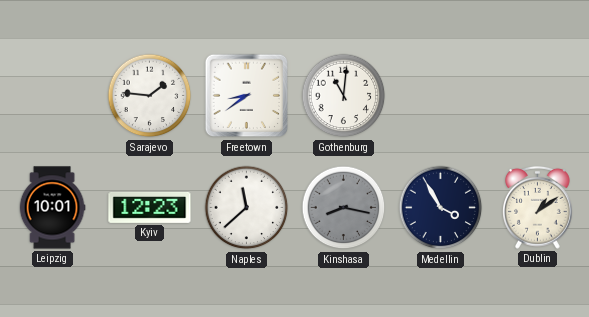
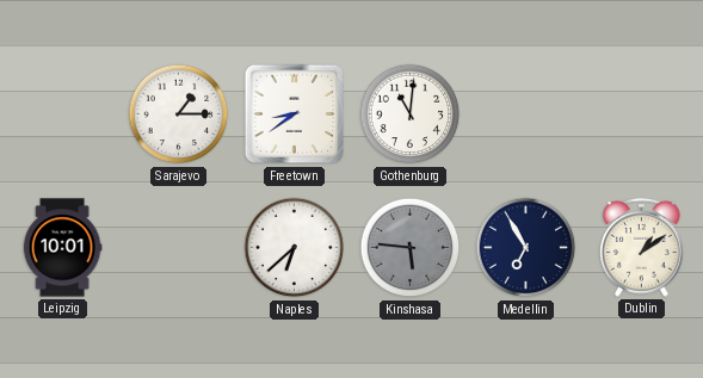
Sarajevo: 1:46 -> 1:15
Kyiv: 12:23 -> none
Naples: 11:38 -> 6:38
Kinshasa: 8:17 -> 5:46
Medellin: 3:55 -> 6:55
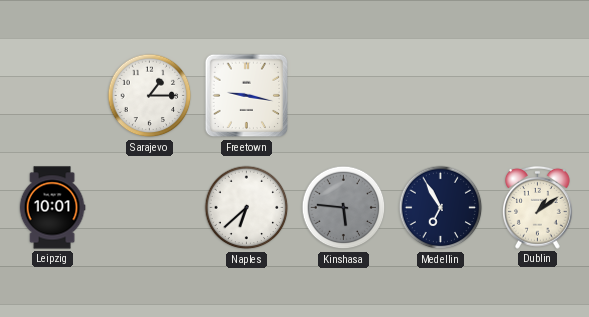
Freetown: 8:39 -> 9:17
Gothenburg: 11:01 -> none
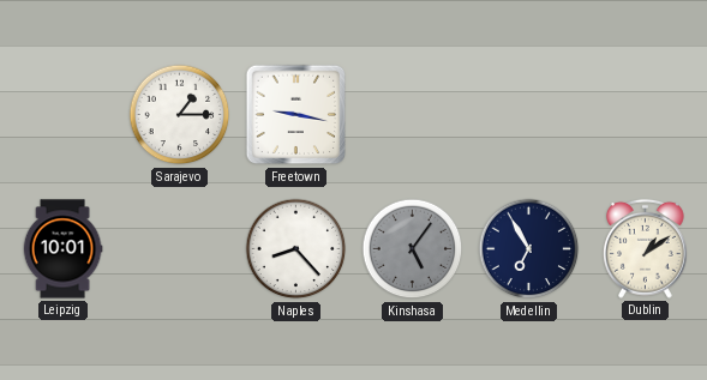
Naples: 6:38 -> 8:23
Kinshasa: 5:46 -> 5:06
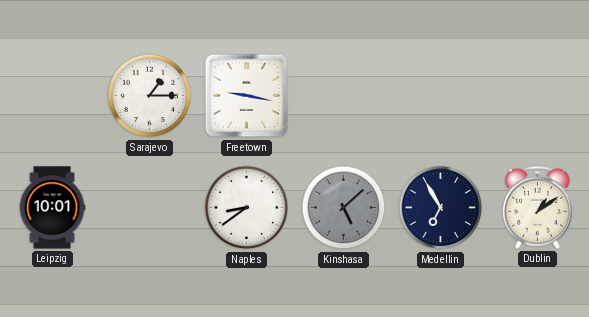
Naples: 8:23 -> 8:39
Kinshasa: 5:06 -> 5:08
